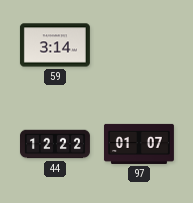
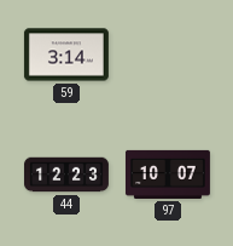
44: 12:22 -> 12:23
97: 01:07 -> 10:07
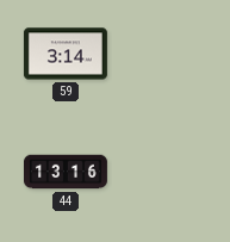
44: 12:23 -> 13:16
97: 10:07 -> none
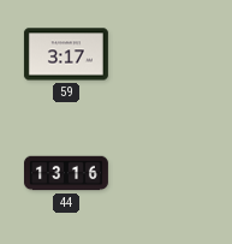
59: 3:14 -> 3:17
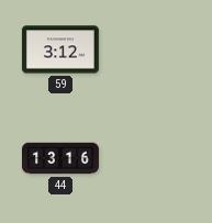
59: 3:17 -> 3:12
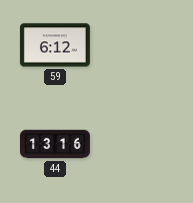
59: 3:12 -> 6:12
